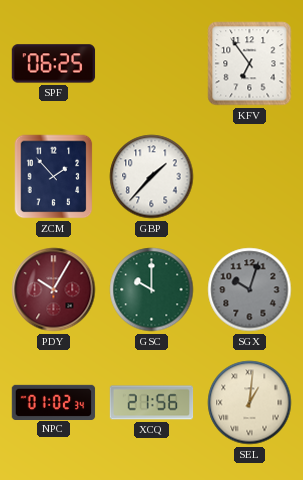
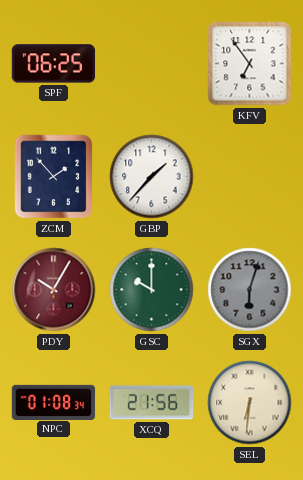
SGX: 10:03 -> 6:03
NPC: 01:02 -> 01:08
SEL: 1:01 -> 6:31
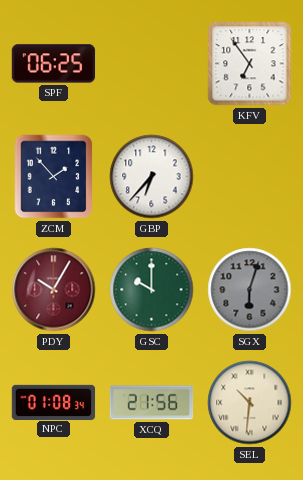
GBP: 1:37 -> 6:37
SEL: 6:31 -> 10:31
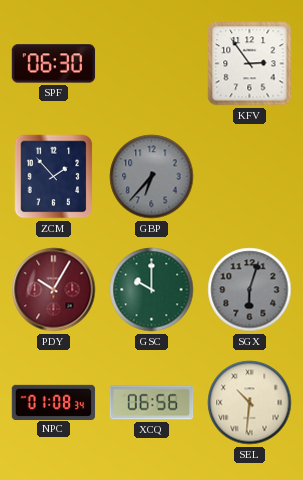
SPF: 06:25 -> 06:30
KFV: 6:54 -> 2:54
GBP dial: white -> grey
XCQ: 21:56 -> 06:56
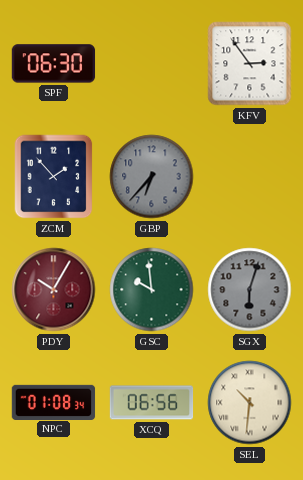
GSC: 10:00 -> 9:59
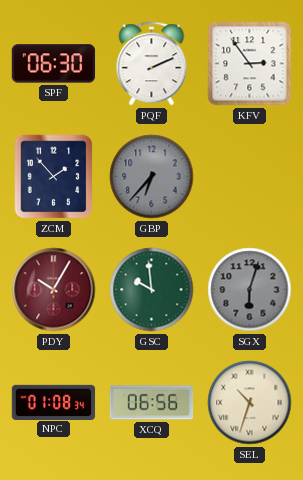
PQF: none -> 2:11
SEL: 10:31 -> 10:33
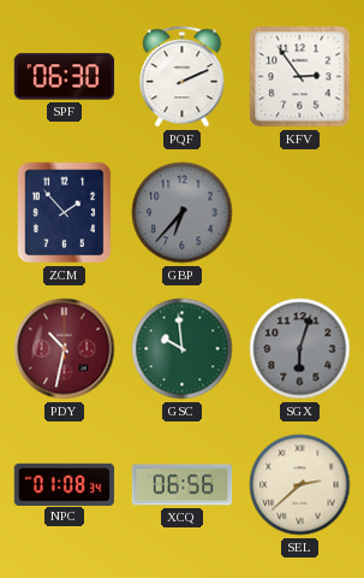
PDY: 10:05 -> 10:32
SEL: 10:33 -> 2:38
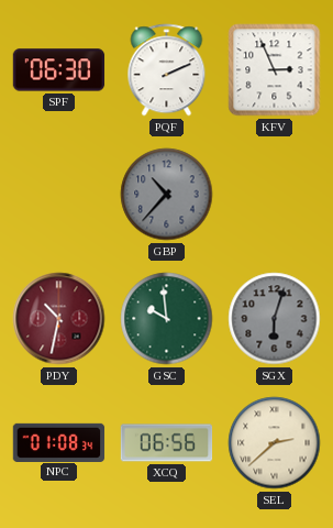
KFV: 2:54 -> 2:56
ZCM: 1:53 -> none
GBP: 6:37 -> 10:37
